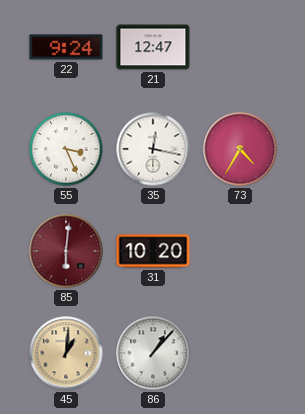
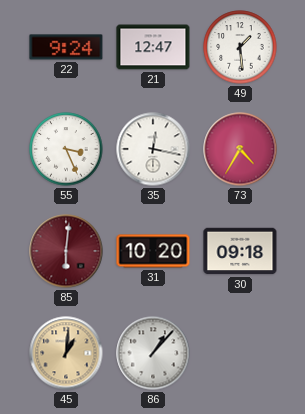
49: none -> 1:29
30: none -> 09:18
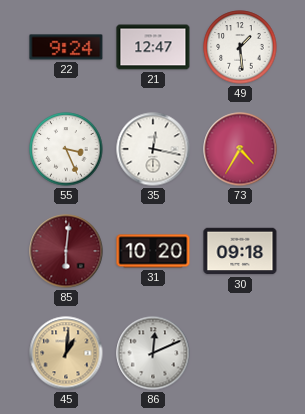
86: 1:07 -> 12:11
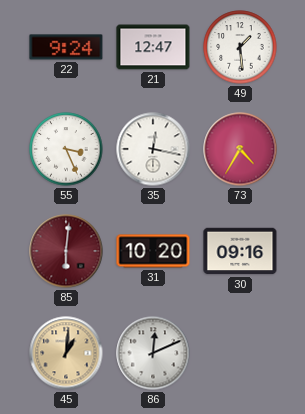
30: 09:18 -> 09:16
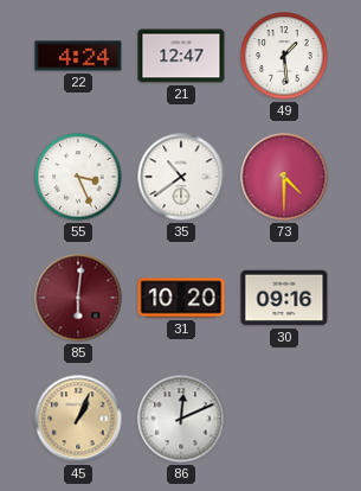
22: 9:24 -> 4:24
35: 12:17 -> 10:39
73: 4:35 -> 4:30
45: 1:01 -> 1:04
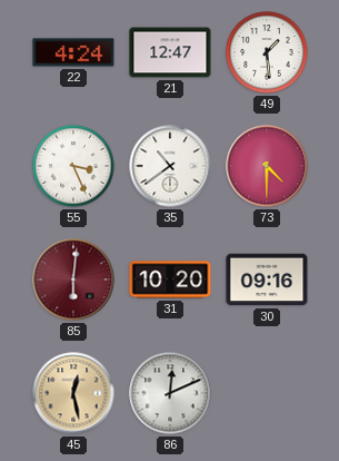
45: 1:04 -> 12:28
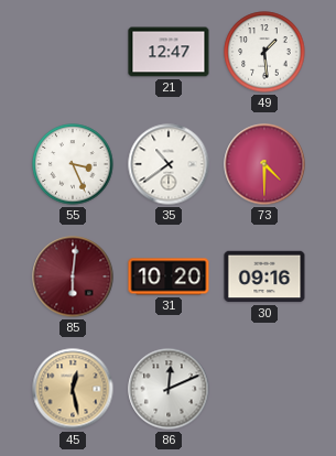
22: 4:24 -> none
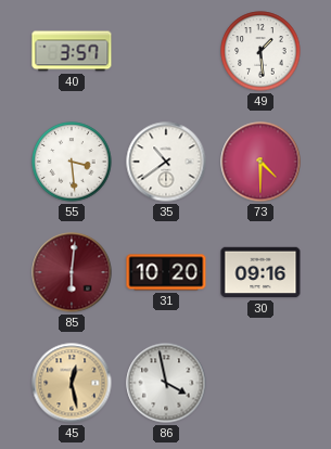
40: none -> 3:57
21: 12:47 -> none
55: 3:26 -> 3:29
86: 12:11 -> 3:58
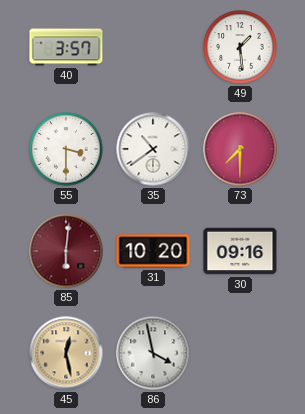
55: 3:29 -> 3:30
73: 4:30 -> 7:30
